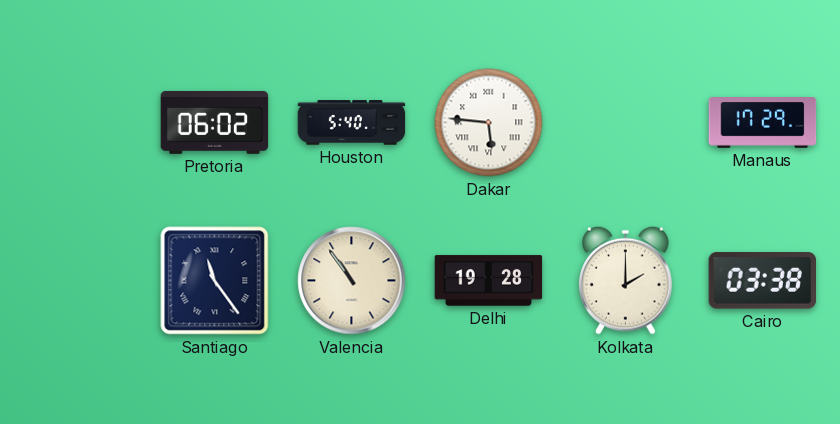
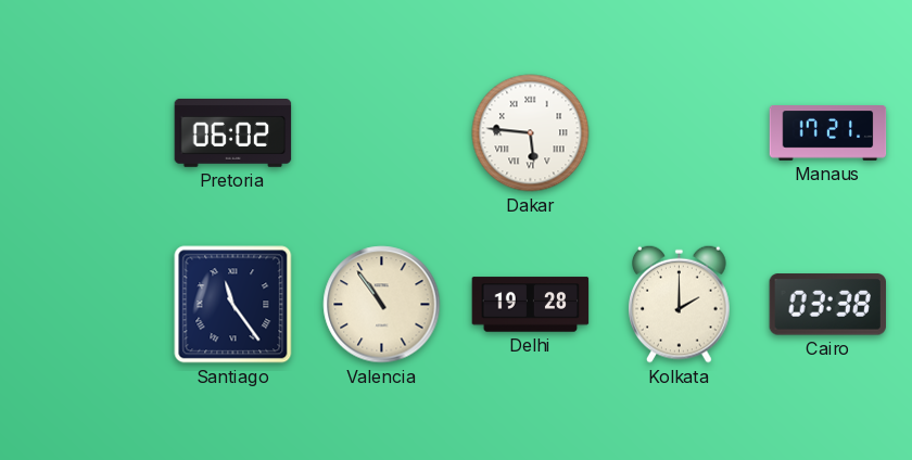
Houston: 5:40 -> none
Manaus: 17:29 -> 17:21
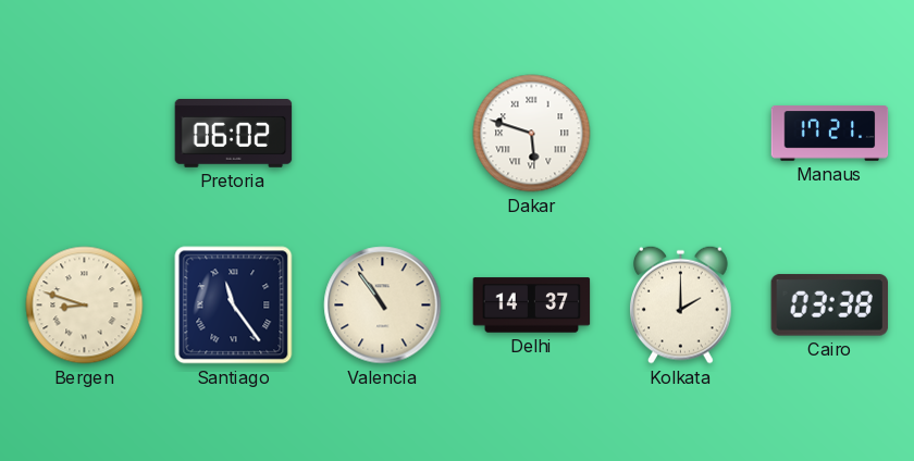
Dakar: 5:46 -> 5:48
Bergen: none -> 8:48
Delhi: 19:28 -> 14:37
